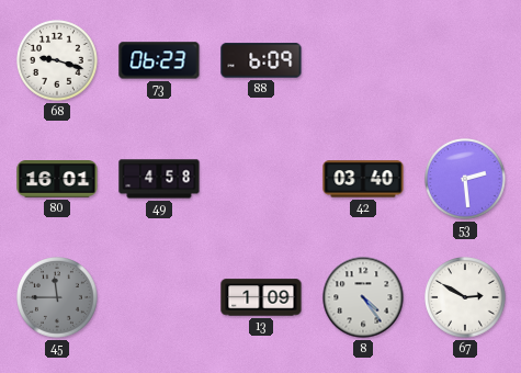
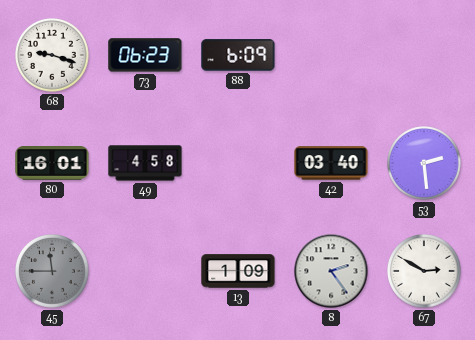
8: 4:24 -> 2:24
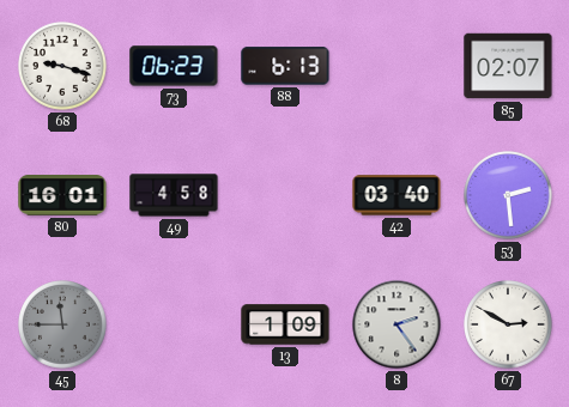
88: 6:09 -> 6:13
85: none -> 02:07
